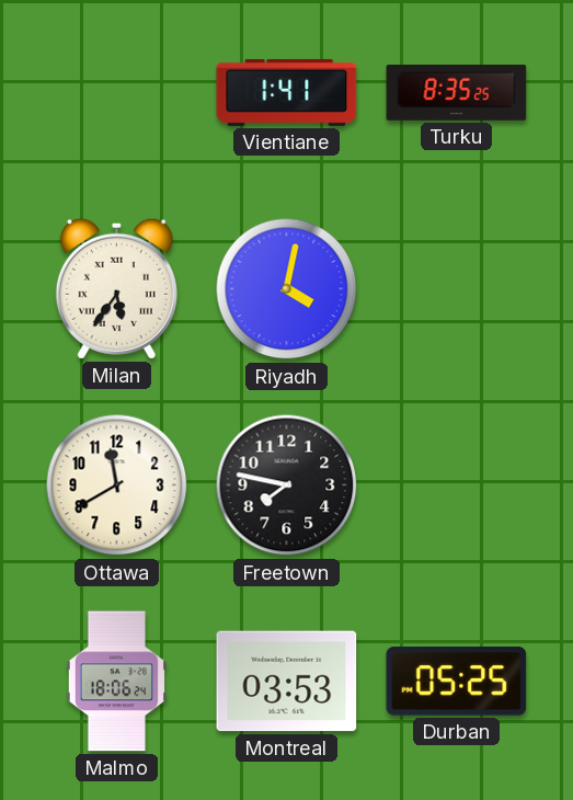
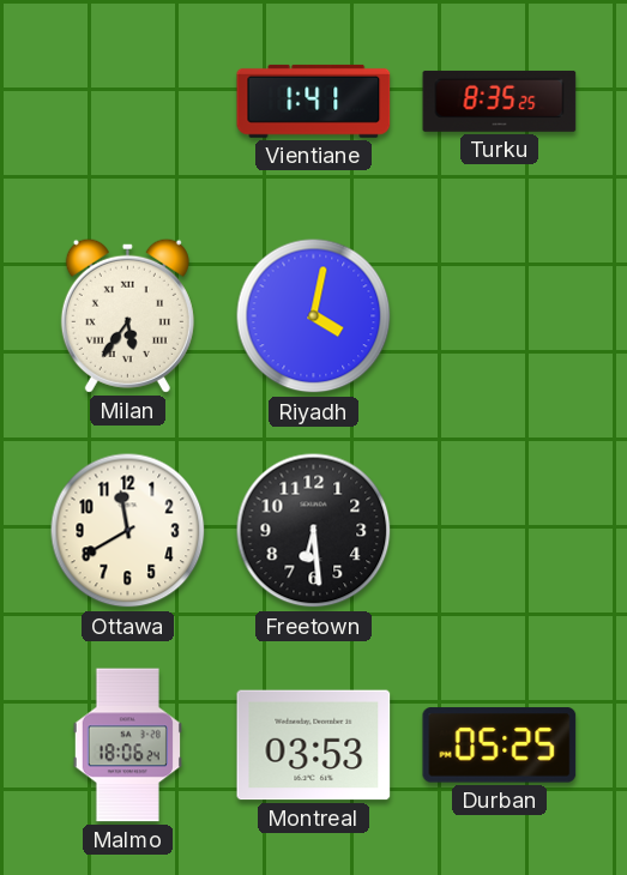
Freetown: 7:47 -> 6:29
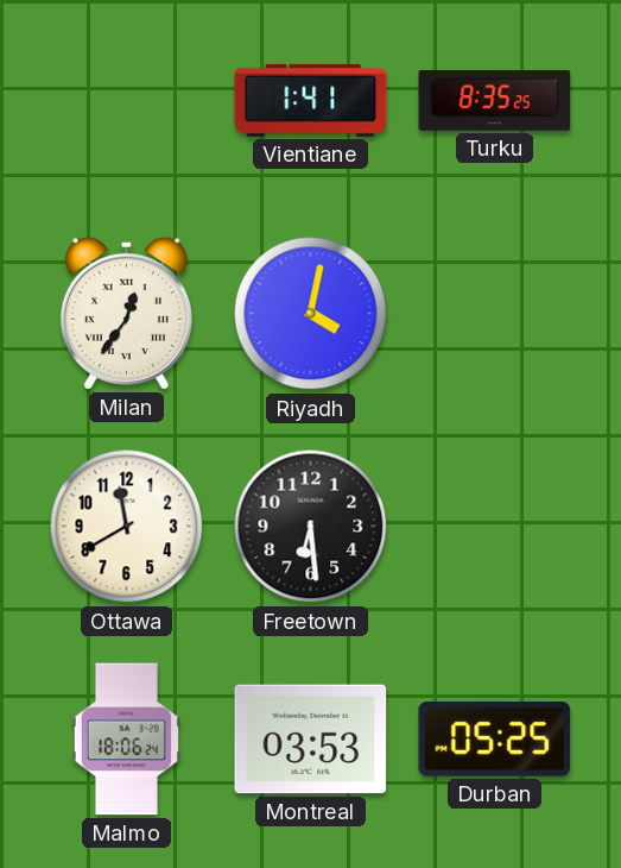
Milan: 5:36 -> 12:36
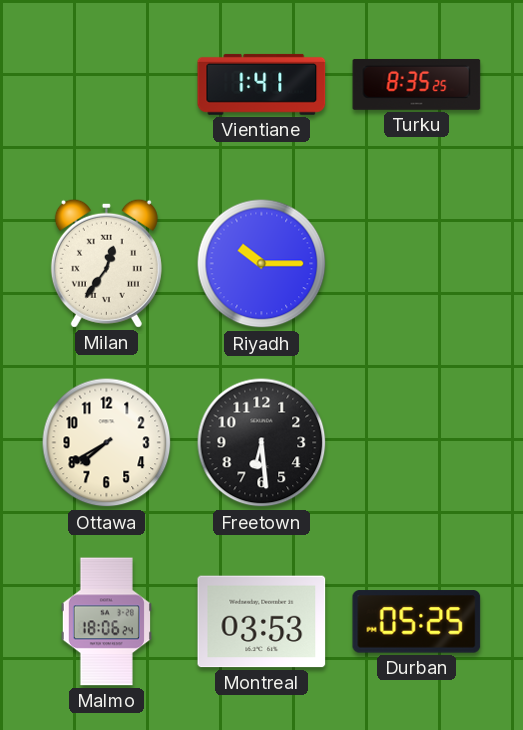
Riyadh: 4:02 -> 10:15
Ottawa: 11:40 -> 7:40
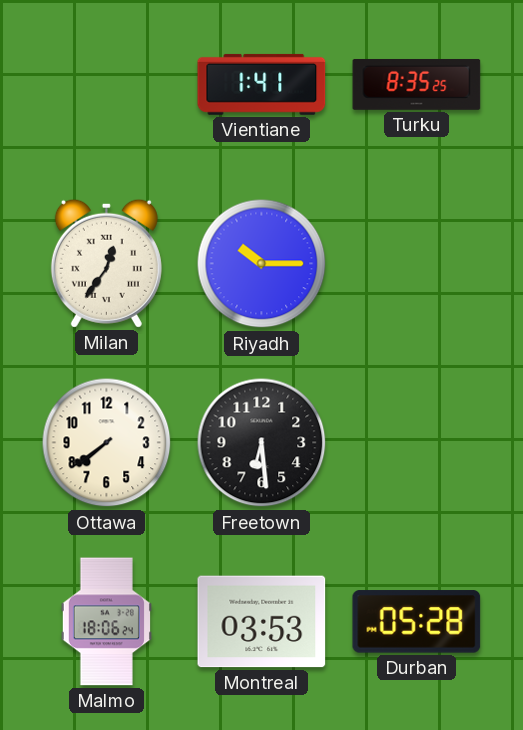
Ottawa: 7:40 -> 7:39
Durban: 05:25 -> 05:28
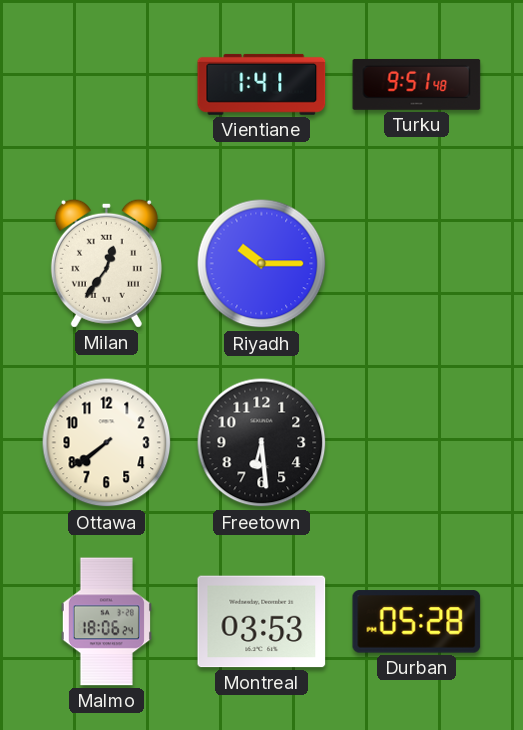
Turku: 8:35 -> 9:51
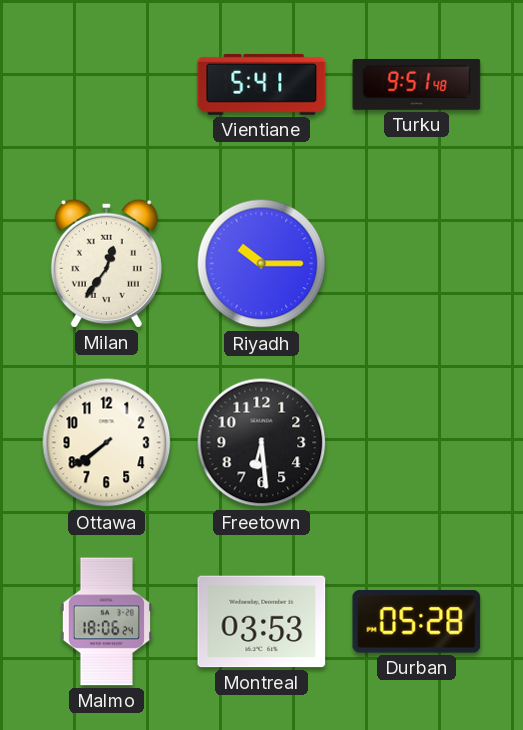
Vientiane: 1:41 -> 5:41
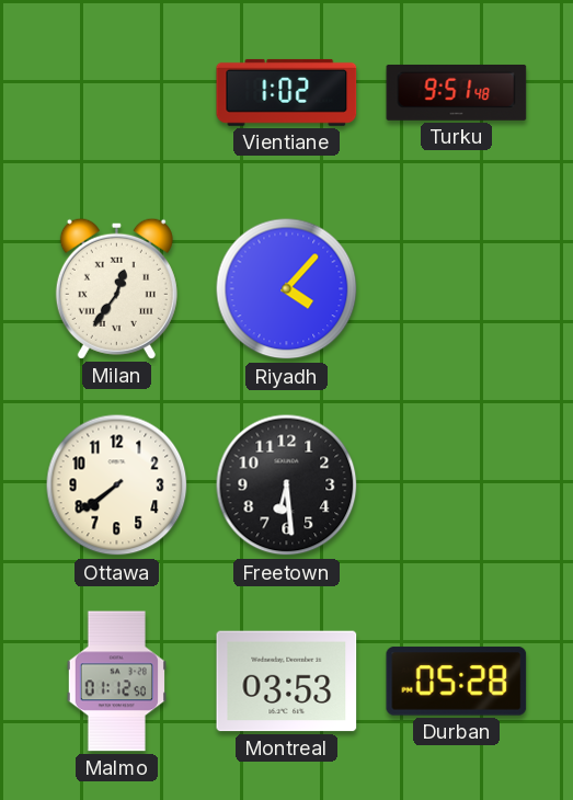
Vientiane: 5:41 -> 1:02
Riyadh: 10:15 -> 4:07
Malmo: 18:06 -> 01:12
